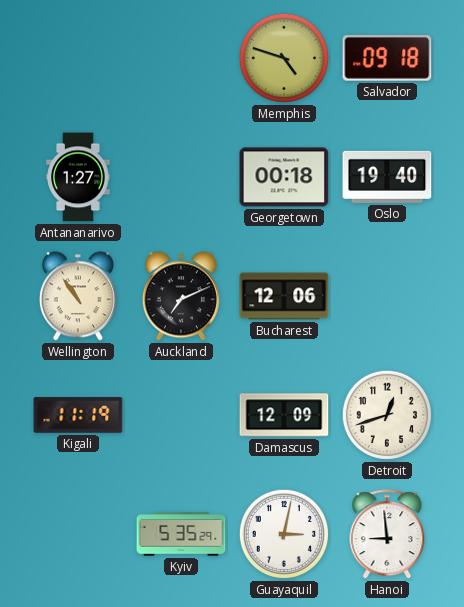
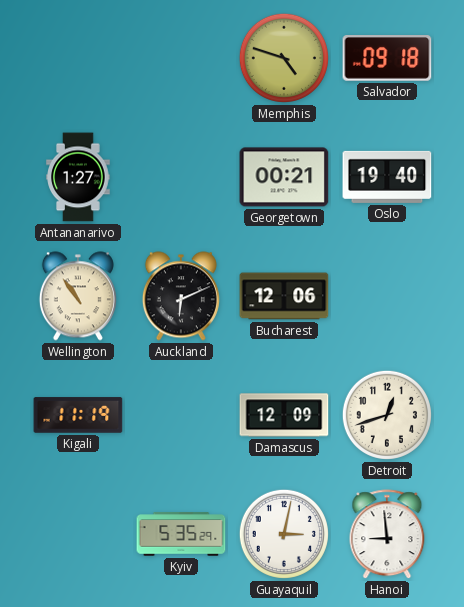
Georgetown: 00:18 -> 00:21
Auckland: 7:11 -> 6:11
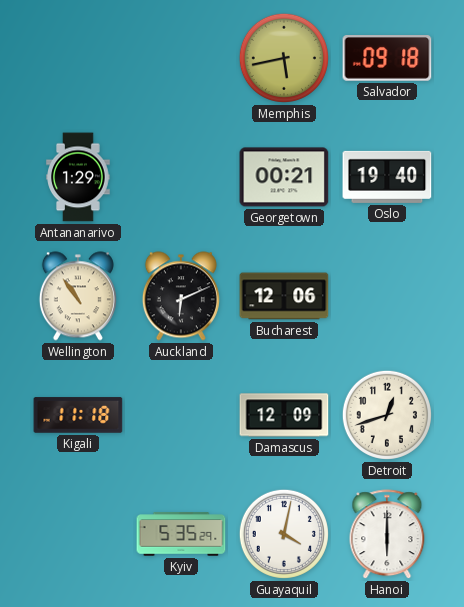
Memphis: 4:48 -> 5:43
Antananarivo: 1:27 -> 1:29
Kigali: 11:19 -> 11:18
Guayaquil: 3:02 -> 4:02
Hanoi: 8:59 -> 6:00
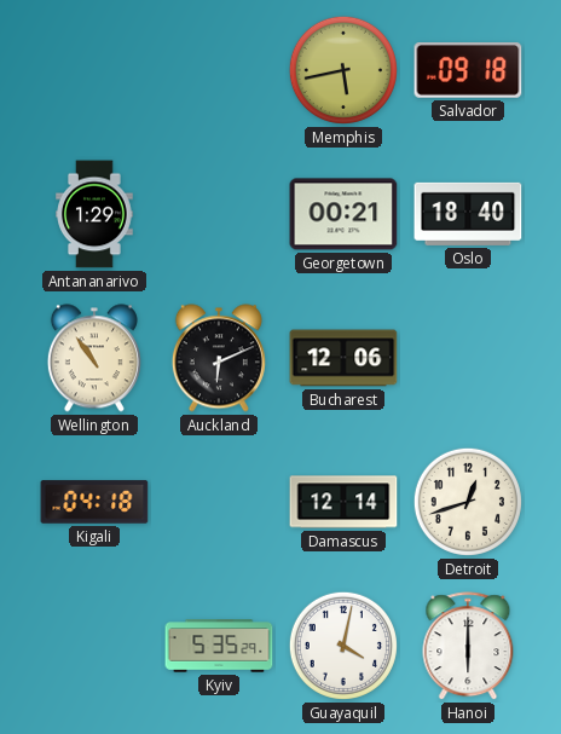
Oslo: 19:40 -> 18:40
Kigali: 11:18 -> 04:18
Damascus: 12:09 -> 12:14
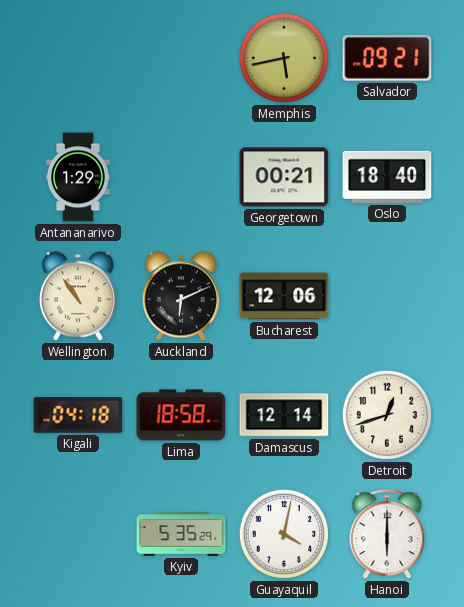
Salvador: 09:18 -> 09:21
Lima: none -> 18:58
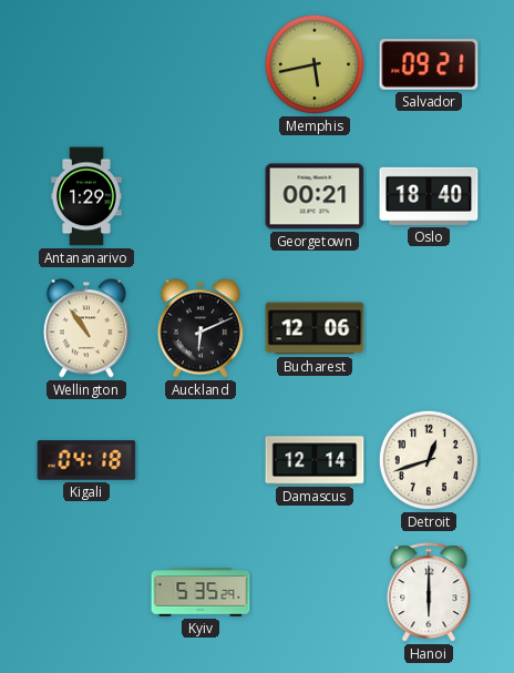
Lima: 18:58 -> none
Guayaquil: 4:02 -> none
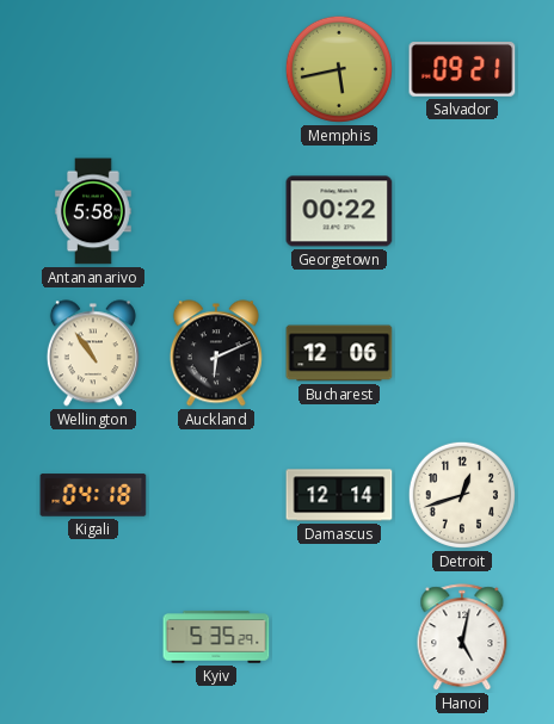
Antananarivo: 1:29 -> 5:58
Georgetown: 00:21 -> 00:22
Oslo: 18:40 -> none
Hanoi: 6:00 -> 5:02
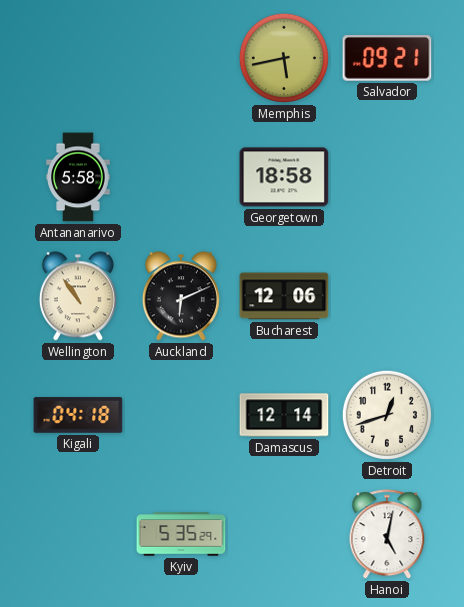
Georgetown: 00:22 -> 18:58
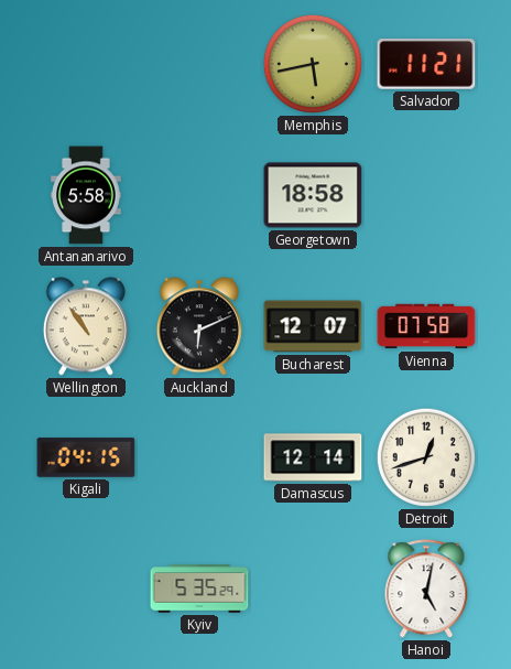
Salvador: 09:21 -> 11:21
Bucharest: 12:06 -> 12:07
Vienna: none -> 07:58
Kigali: 04:18 -> 04:15
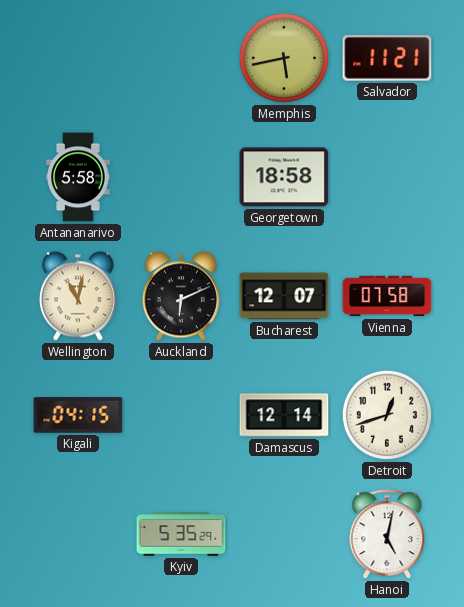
Wellington: 10:54 -> 11:02
